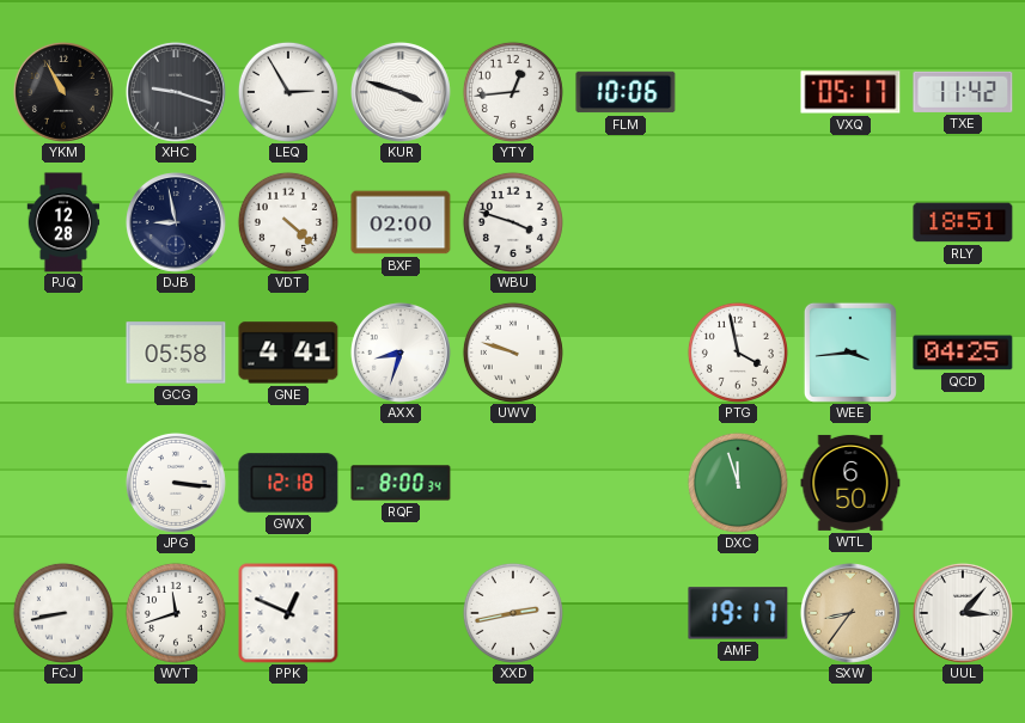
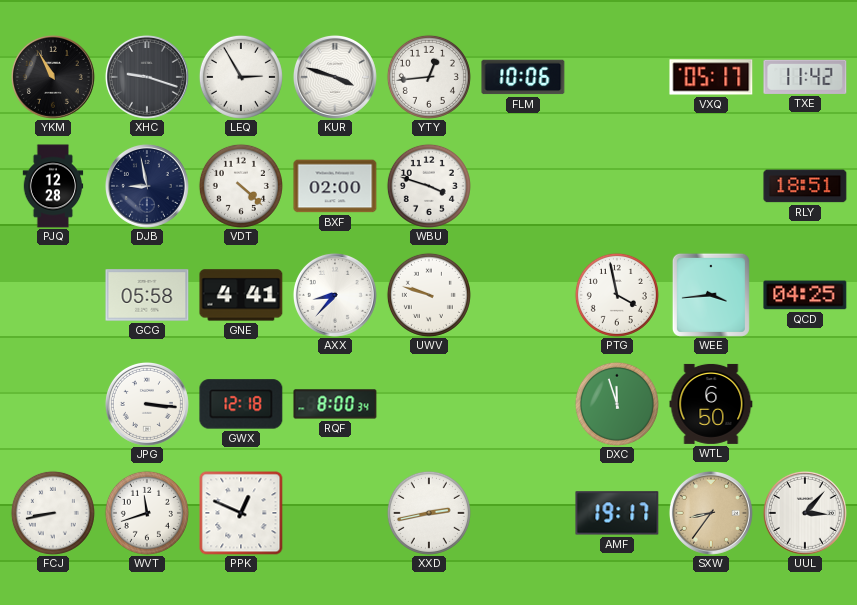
AXX: 8:33 -> 8:37
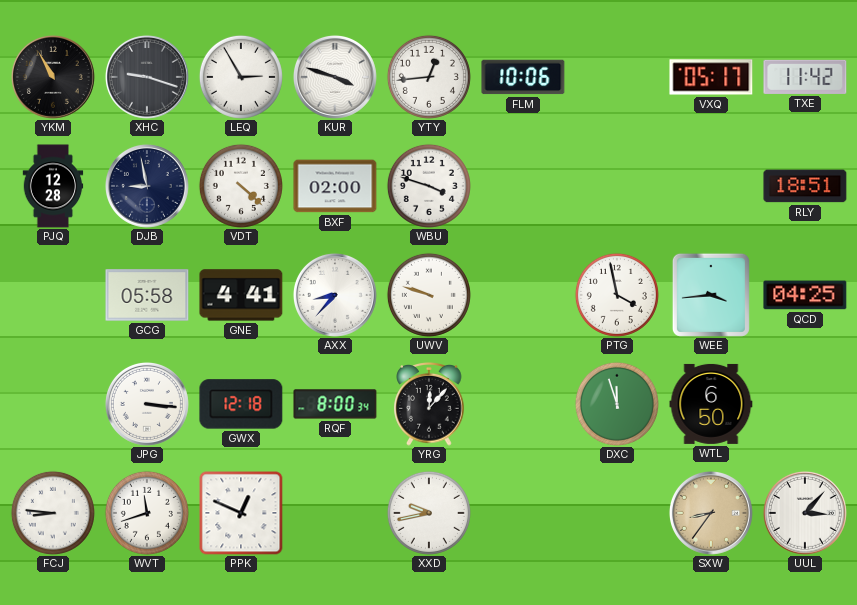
YRG: none -> 12:07
FCJ: 8:43 -> 8:46
XXD: 2:43 -> 9:43
AMF: 19:17 -> none
